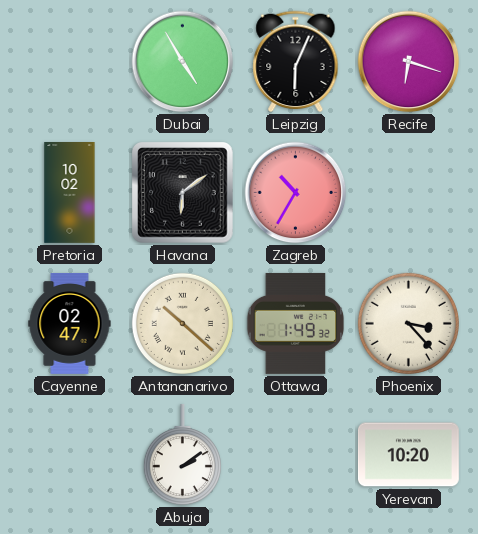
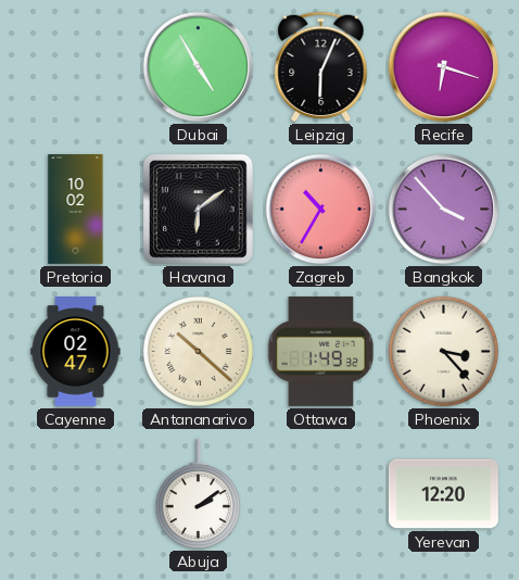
Bangkok: none -> 3:53
Yerevan: 10:20 -> 12:20
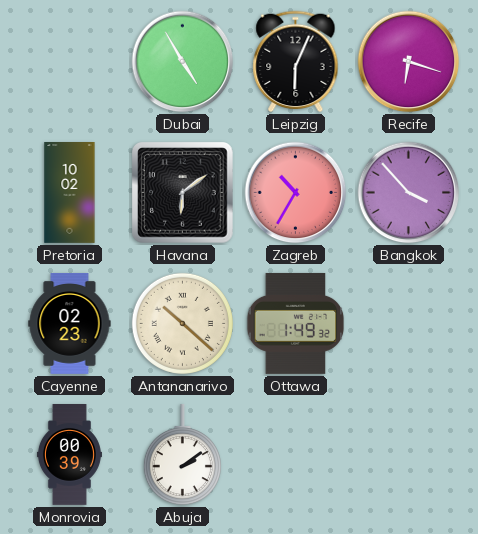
Cayenne: 02:47 -> 02:23
Phoenix: 3:23 -> none
Monrovia: none -> 00:39
Yerevan: 12:20 -> none
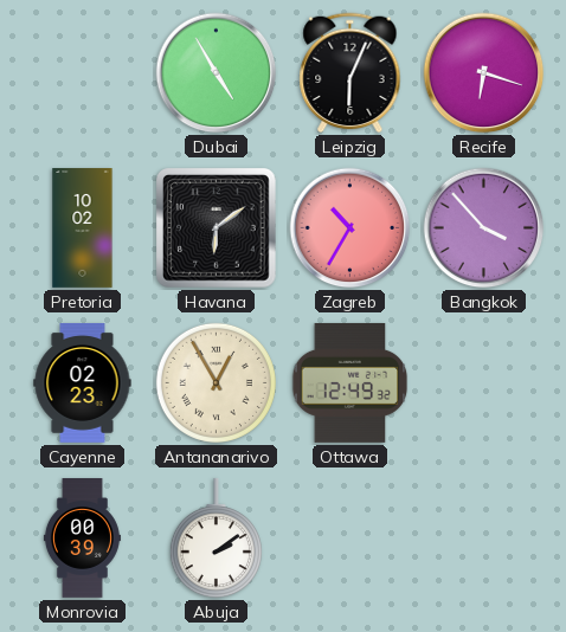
Antananarivo: 10:22 -> 12:55
Ottawa: 1:49 -> 12:49
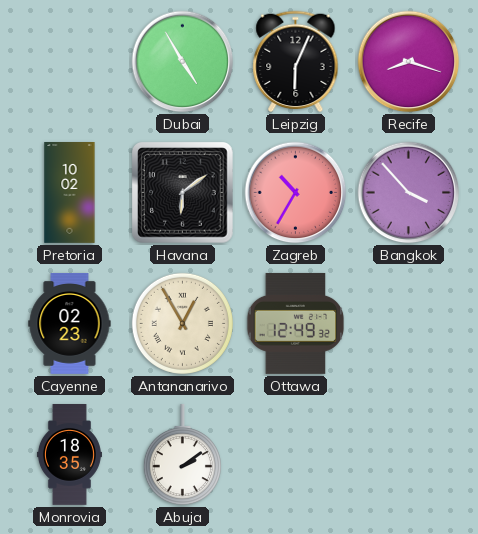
Recife: 6:18 -> 8:18
Monrovia: 00:39 -> 18:35
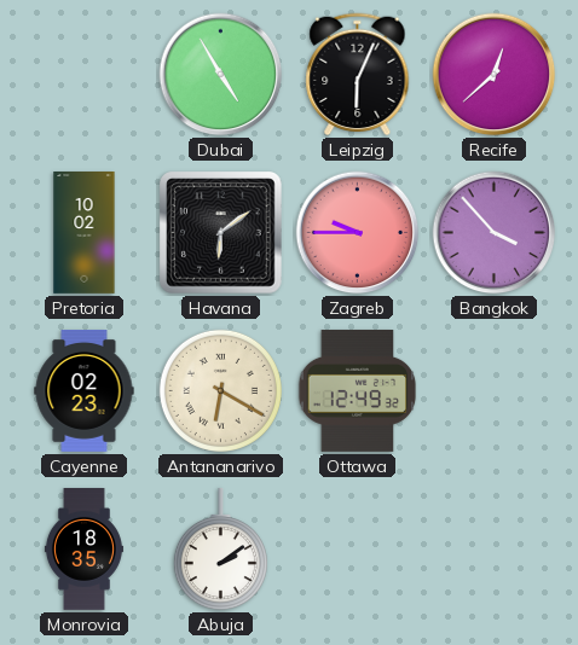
Recife: 8:18 -> 12:38
Zagreb: 10:35 -> 9:45
Antananarivo: 12:55 -> 6:20
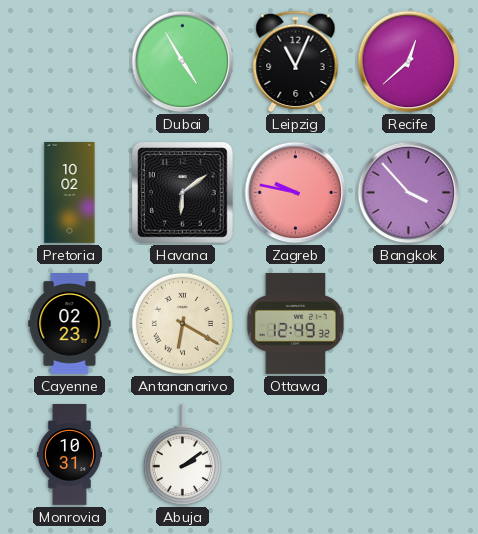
Leipzig: 6:04 -> 11:04
Zagreb: 9:45 -> 9:47
Monrovia: 18:35 -> 10:31
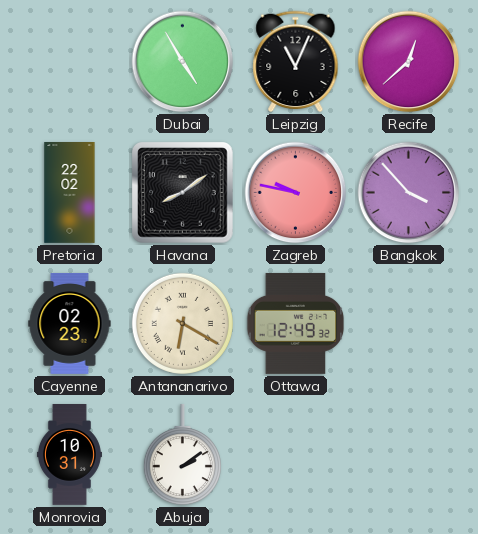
Pretoria: 10:02 -> 22:02
Havana: 6:09 -> 8:09
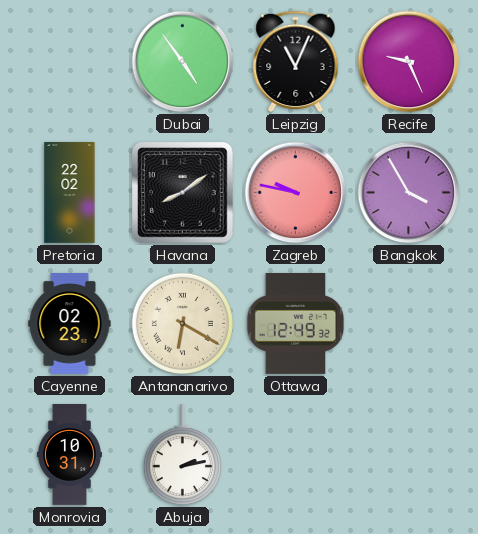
Dubai: 4:55 -> 4:54
Recife: 12:38 -> 9:26
Bangkok: 3:53 -> 3:55
Abuja: 2:09 -> 2:13
